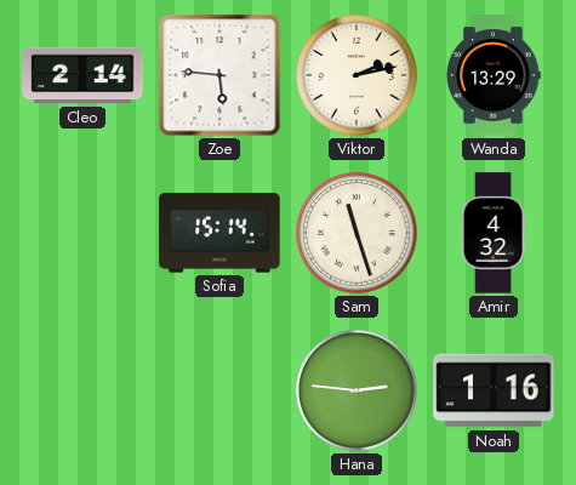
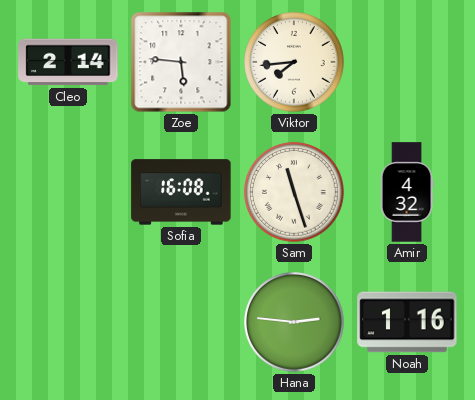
Viktor: 2:13 -> 7:44
Wanda: 13:29 -> none
Sofia: 15:14 -> 16:08
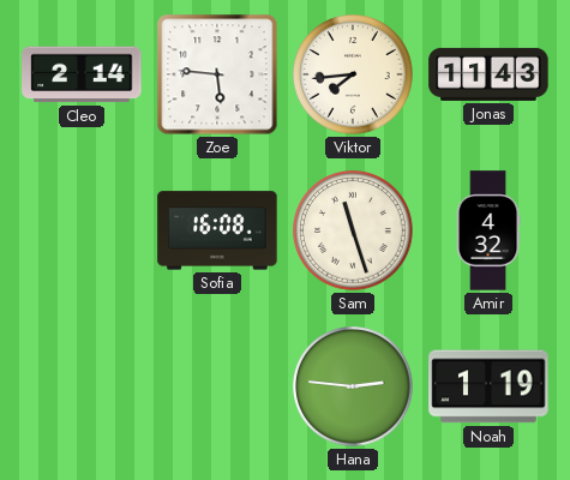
Jonas: none -> 11:43
Noah: 1:16 -> 1:19
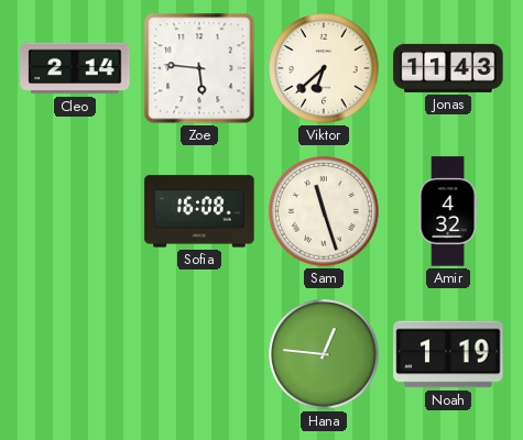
Viktor: 7:44 -> 6:38
Hana: 2:46 -> 12:46
